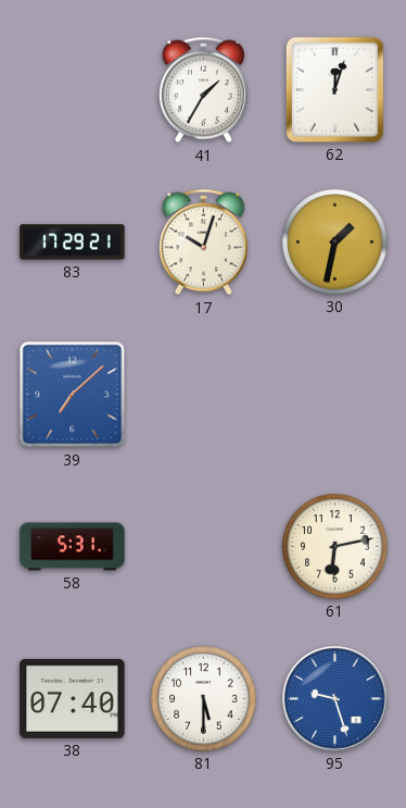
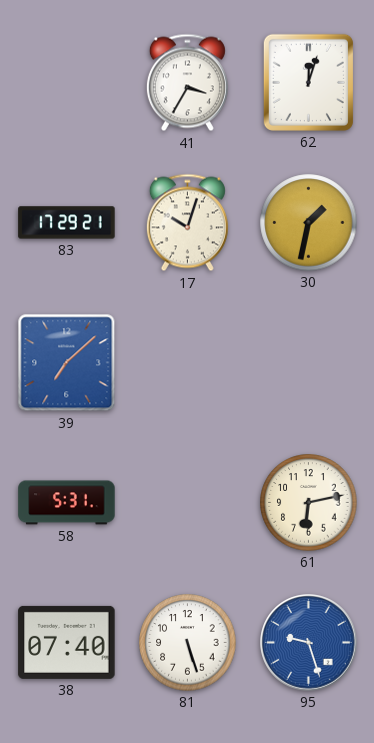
41: 1:35 -> 3:35
81: 5:30 -> 5:27
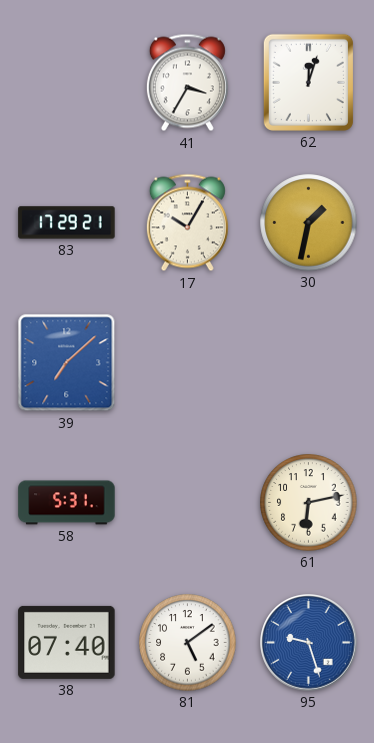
17: 10:03 -> 10:05
81: 5:27 -> 5:09
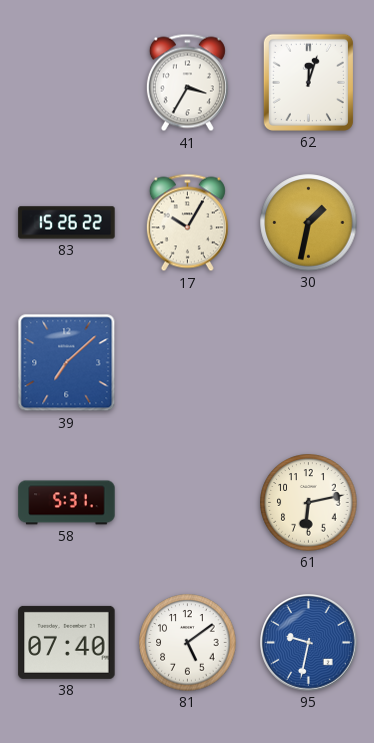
83: 17:29 -> 15:26
95: 9:27 -> 9:32
